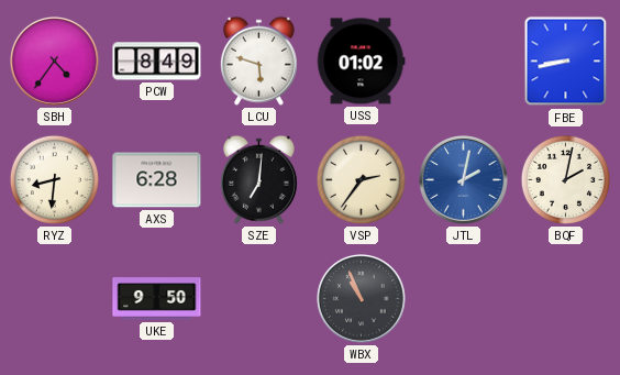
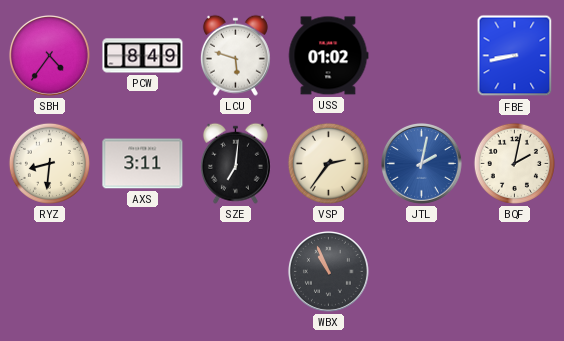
AXS: 6:28 -> 3:11
UKE: 9:50 -> none
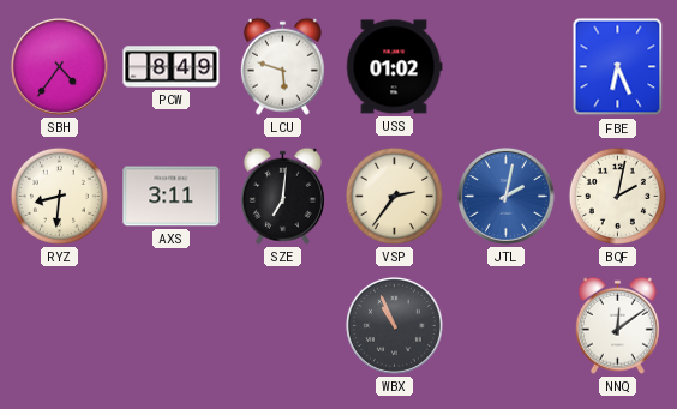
FBE: 8:43 -> 6:26
NNQ: none -> 12:09
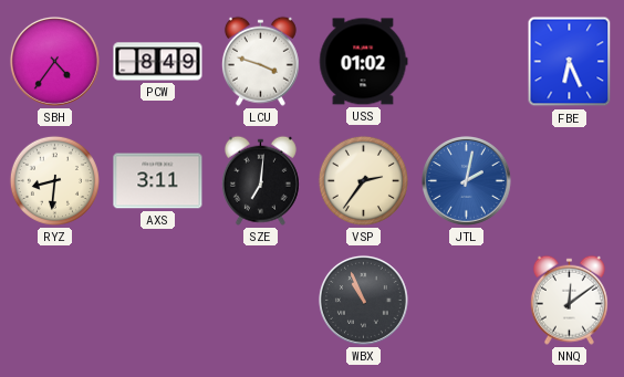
LCU: 5:48 -> 3:48
BQF: 2:02 -> none
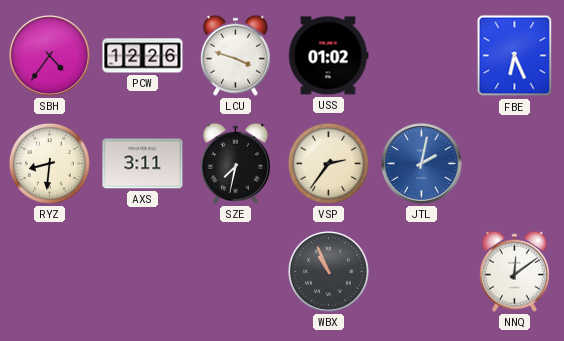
PCW: 8:49 -> 12:26
SZE: 7:01 -> 7:32
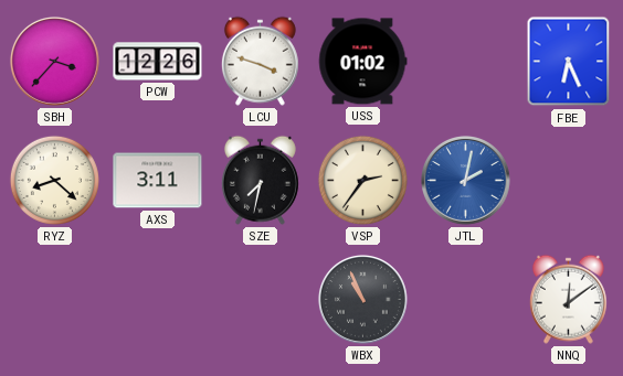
SBH: 4:36 -> 3:37
RYZ: 8:31 -> 8:22
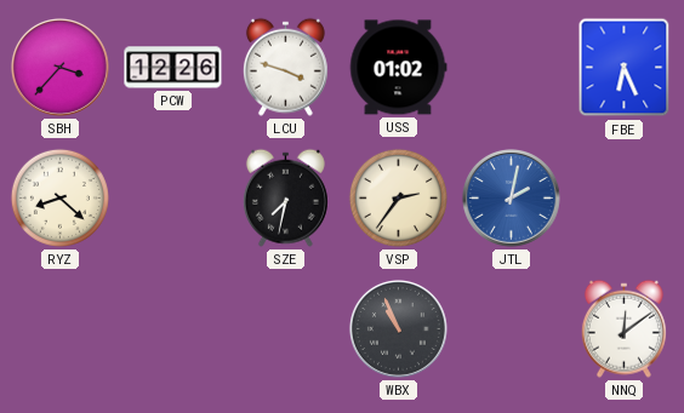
AXS: 3:11 -> none
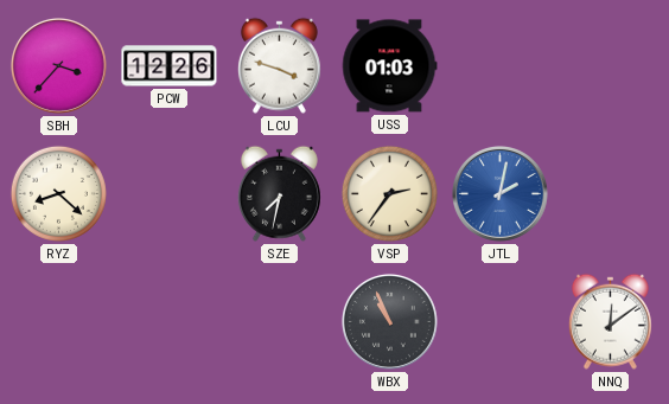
USS: 01:02 -> 01:03
FBE: 6:26 -> none
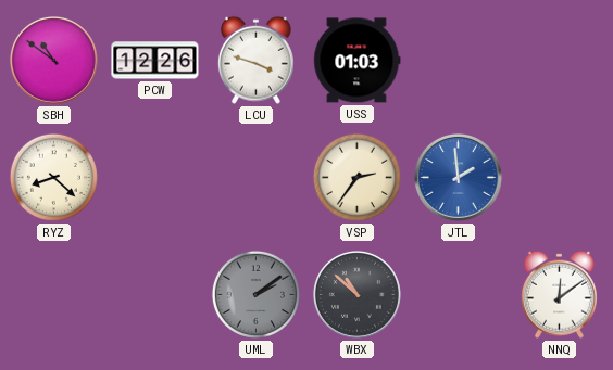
SBH: 3:37 -> 10:51
SZE: 7:32 -> none
JTL: 2:02 -> 1:59
UML: none -> 2:09
WBX: 10:56 -> 10:52
